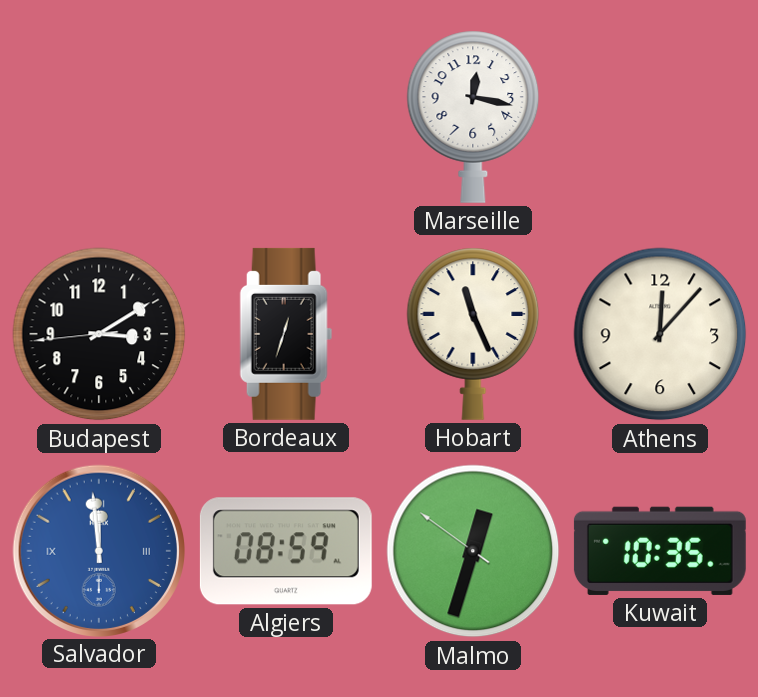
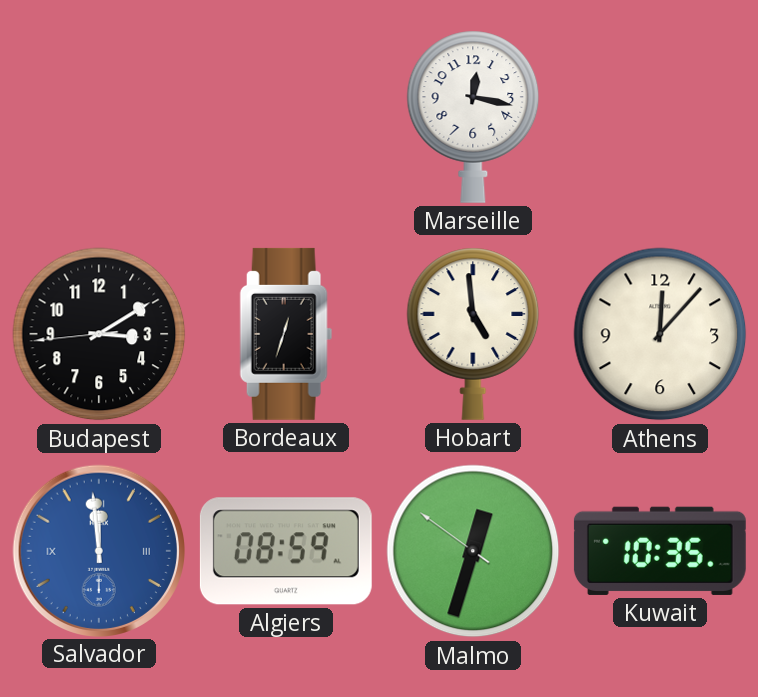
Hobart: 11:26 -> 4:59
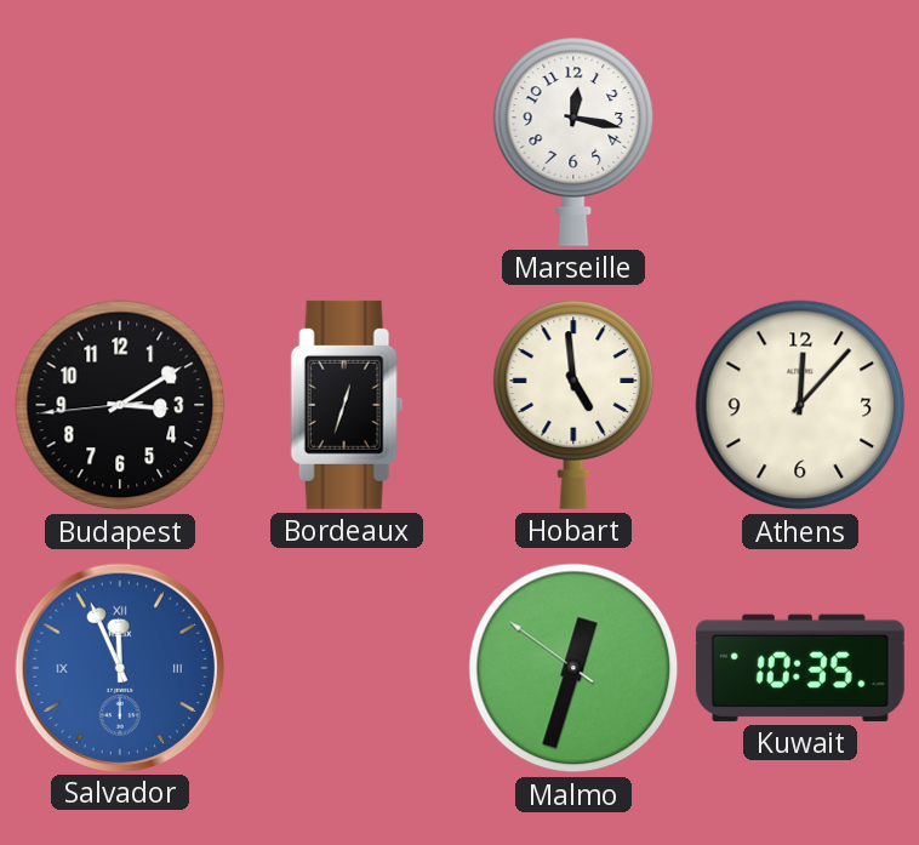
Salvador: 11:59 -> 11:56
Algiers: 08:59 -> none
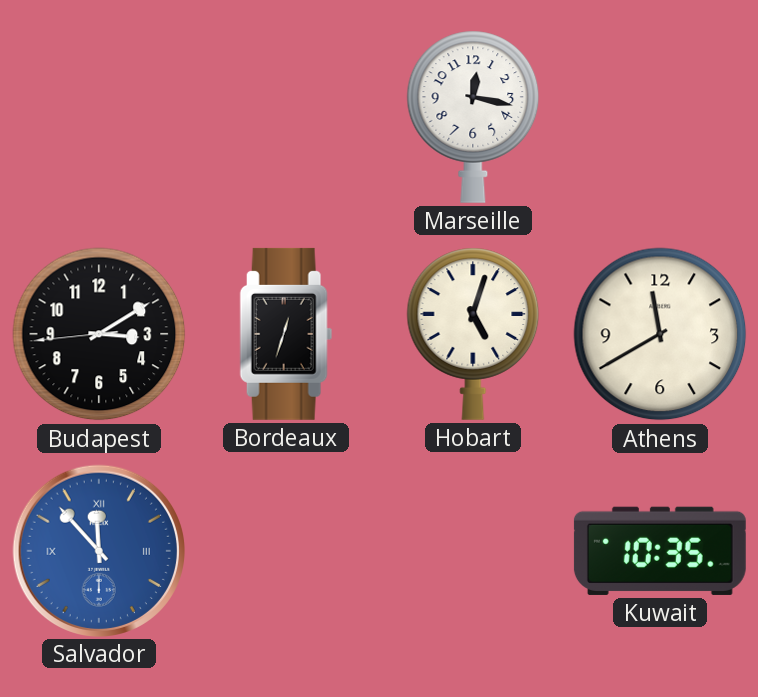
Hobart: 4:59 -> 5:03
Athens: 12:07 -> 11:40
Salvador: 11:56 -> 11:53
Malmo: 12:32 -> none
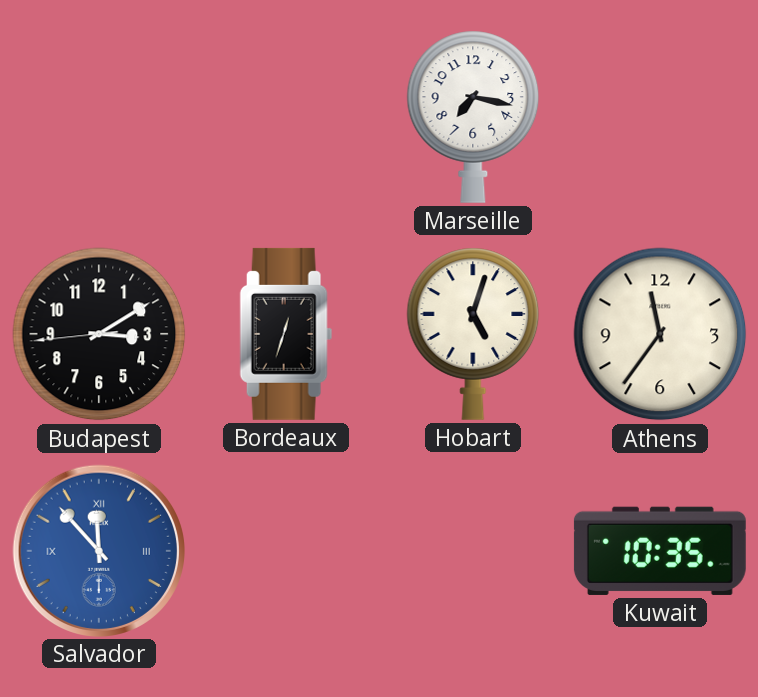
Marseille: 12:17 -> 7:17
Athens: 11:40 -> 11:36
